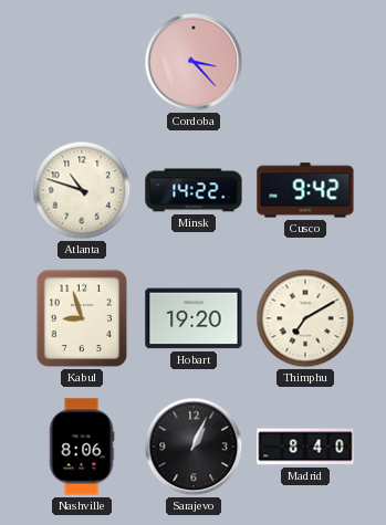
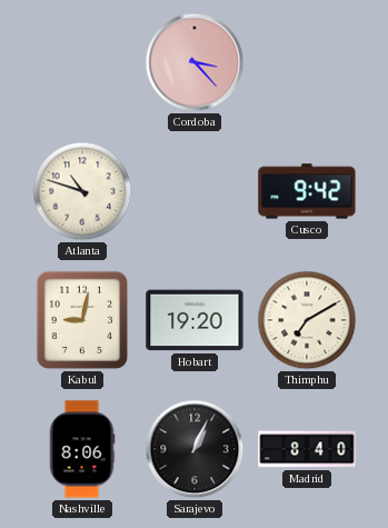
Minsk: 14:22 -> none
Kabul: 8:57 -> 9:02
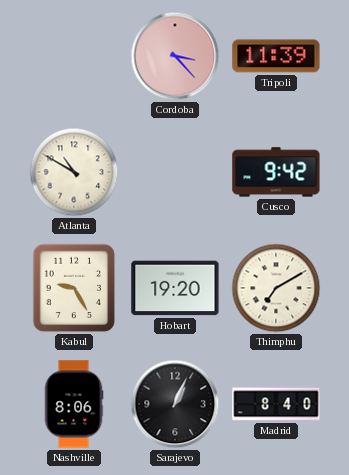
Tripoli: none -> 11:39
Atlanta: 10:48 -> 10:50
Kabul: 9:02 -> 9:25
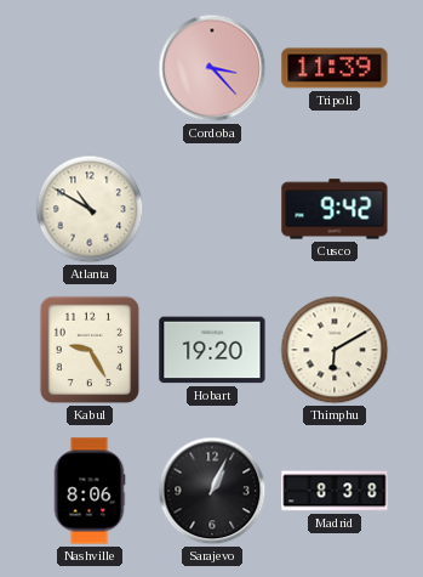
Thimphu: 7:10 -> 6:10
Madrid: 8:40 -> 8:38
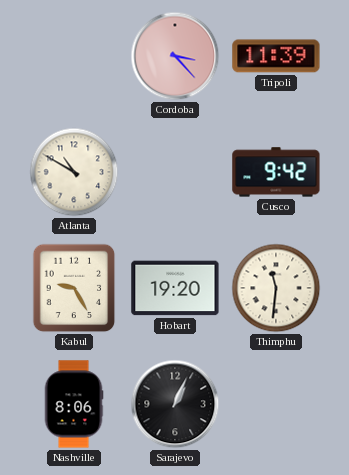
Thimphu: 6:10 -> 11:31
Madrid: 8:38 -> none
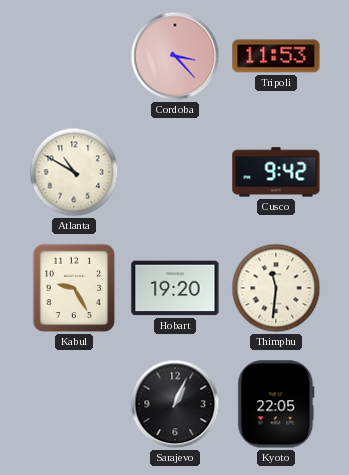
Tripoli: 11:39 -> 11:53
Nashville: 8:06 -> none
Kyoto: none -> 22:05
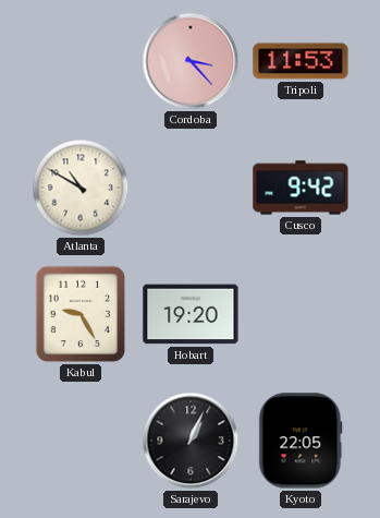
Thimphu: 11:31 -> none
